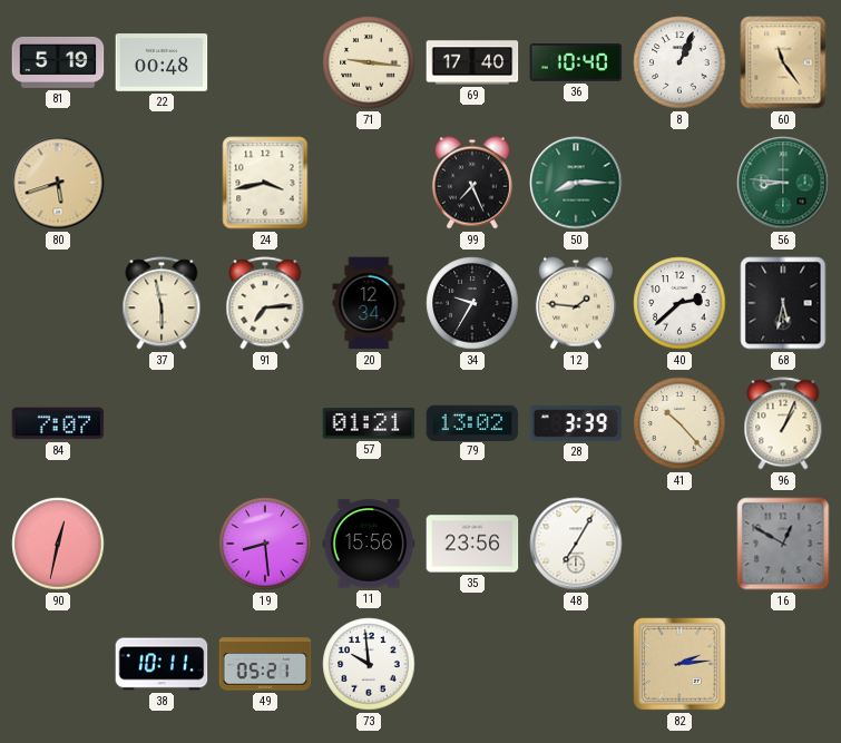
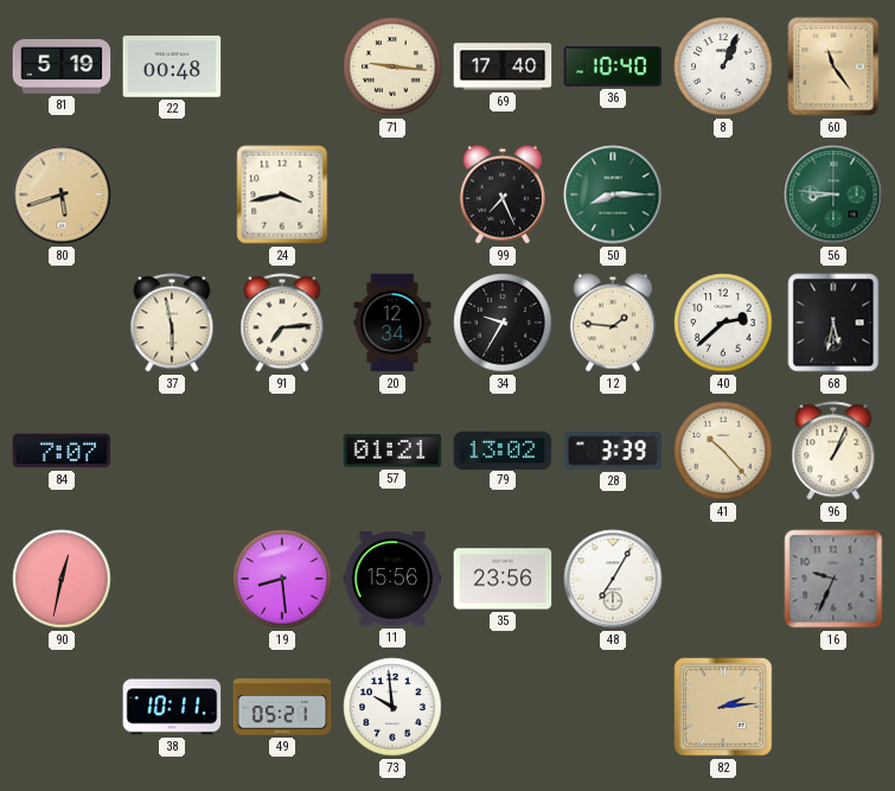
16: 12:50 -> 9:34
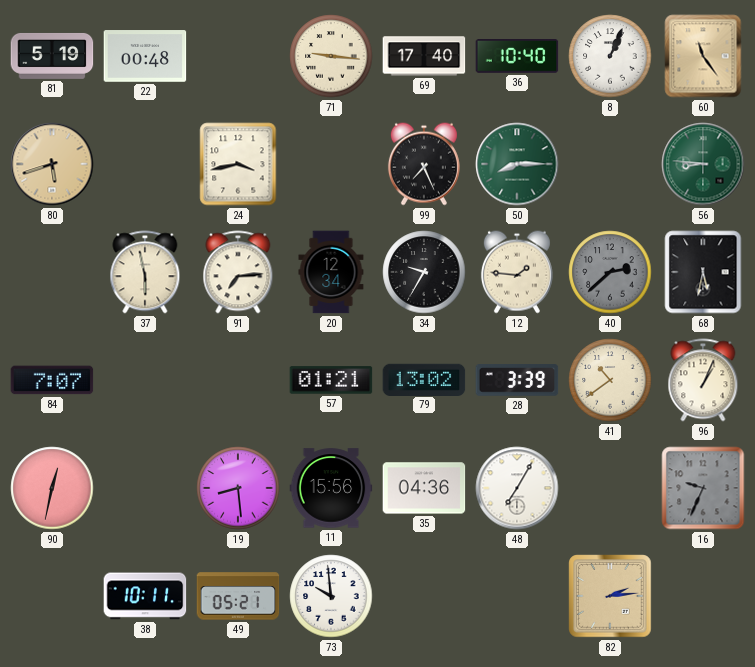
40 dial: white -> grey
41: 10:23 -> 10:39
35: 23:56 -> 04:36
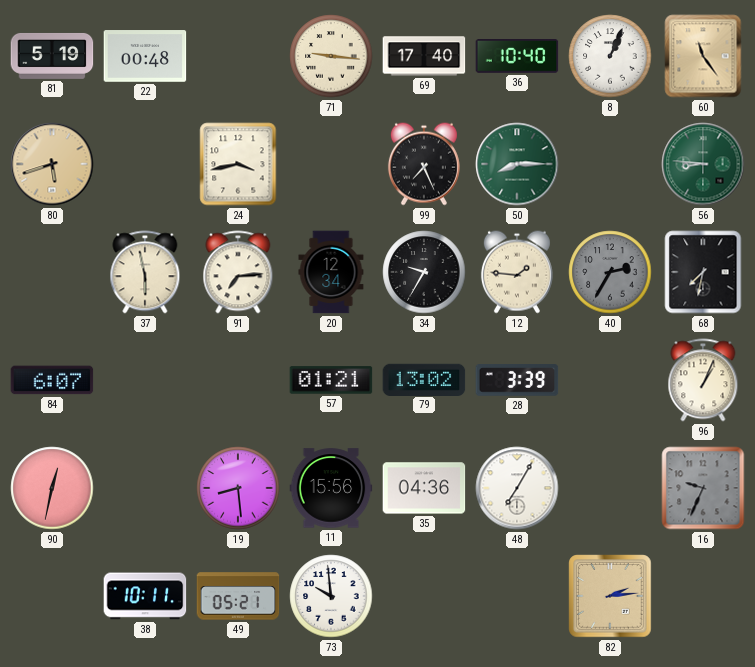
40: 2:38 -> 2:35
68: 5:32 -> 7:32
84: 7:07 -> 6:07
41: 10:39 -> none
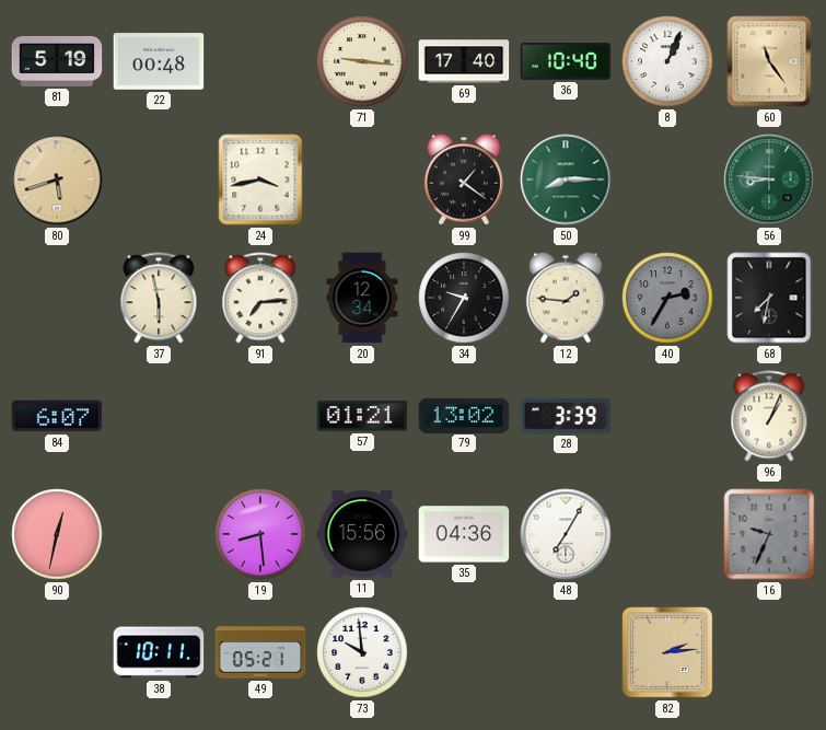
99: 7:26 -> 1:21
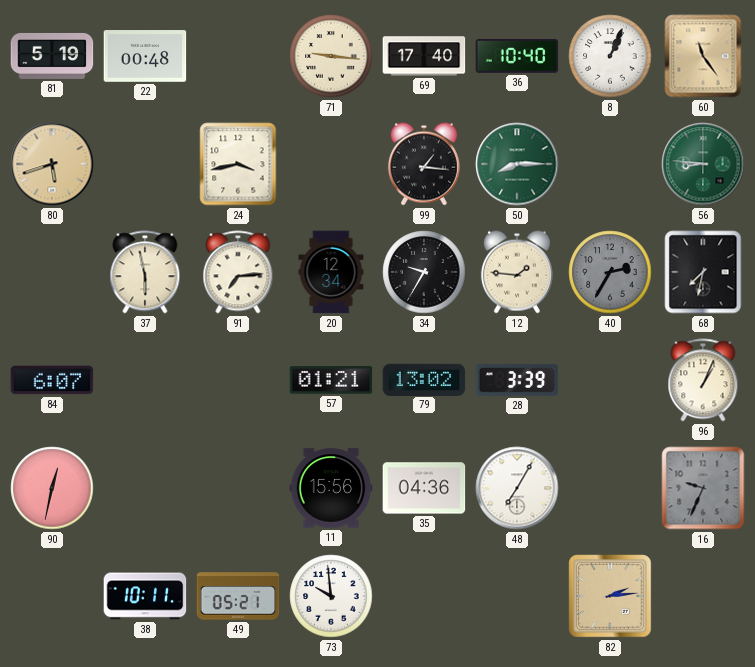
99: 1:21 -> 1:16
19: 8:29 -> none
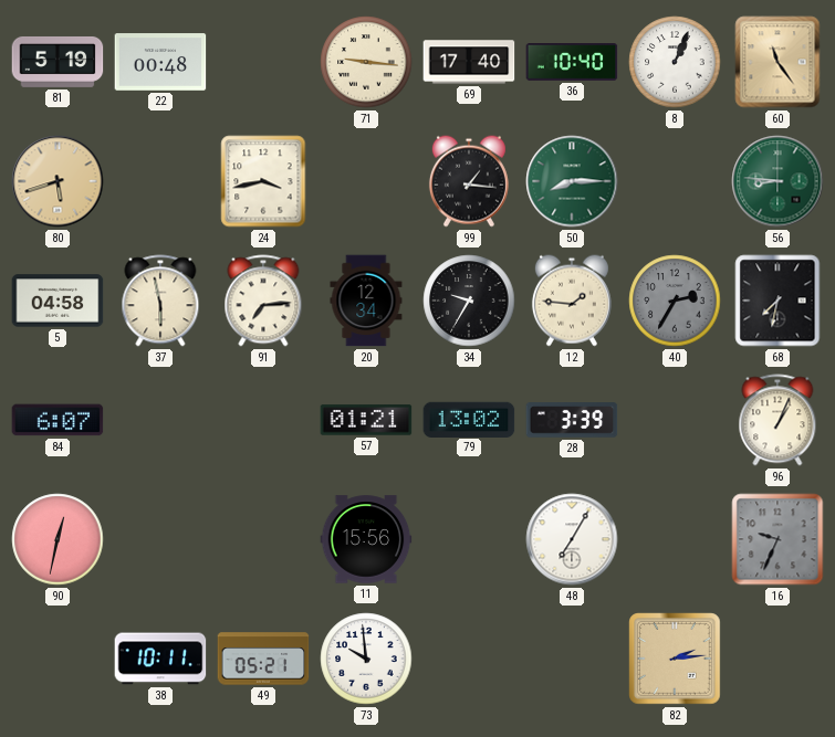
5: none -> 04:58
35: 04:36 -> none
